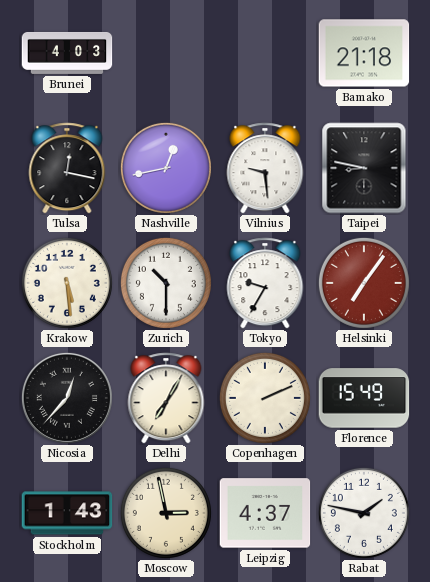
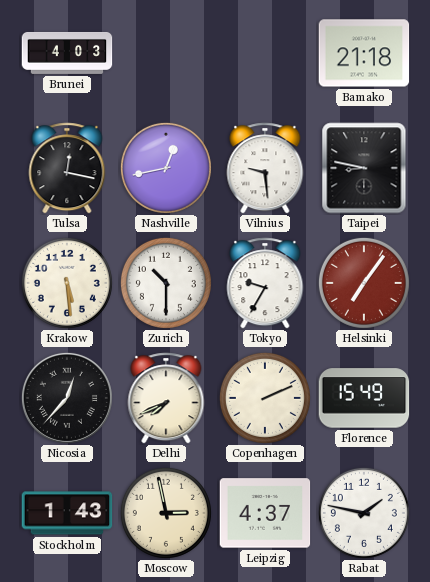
Delhi: 7:05 -> 7:41
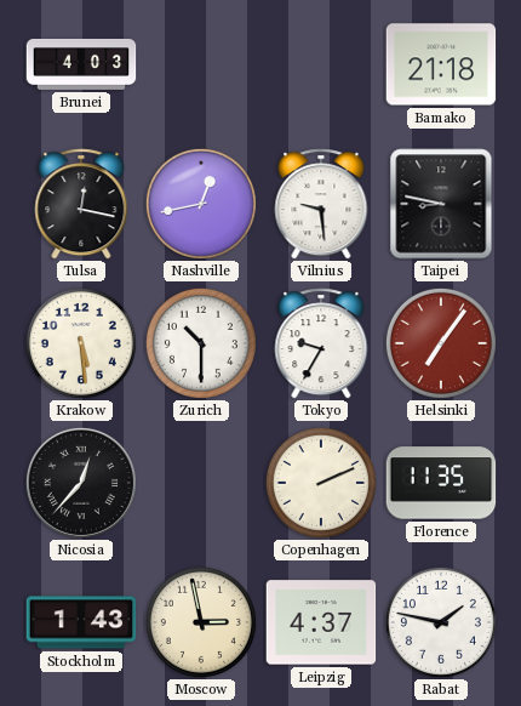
Delhi: 7:41 -> none
Florence: 15:49 -> 11:35
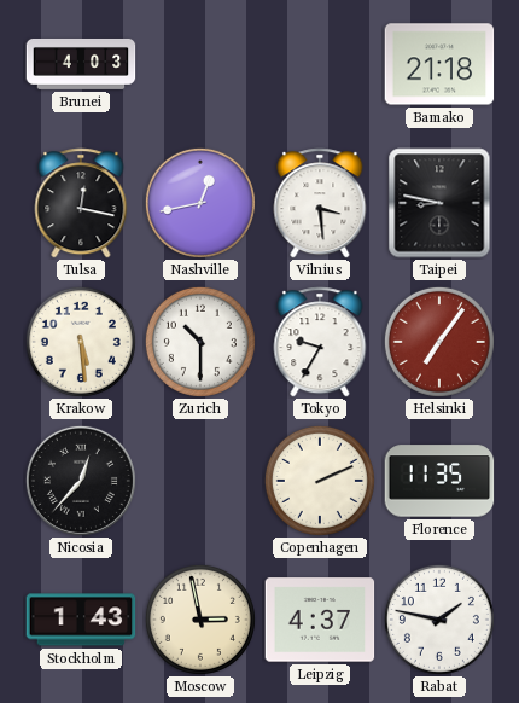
Vilnius: 9:29 -> 3:29
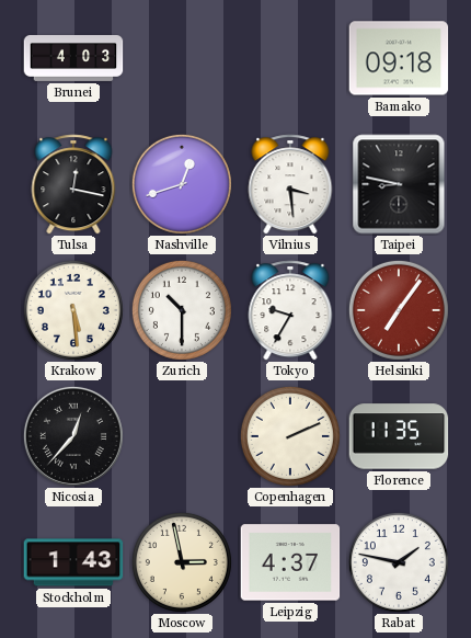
Bamako: 21:18 -> 09:18
Nashville: 12:43 -> 12:42
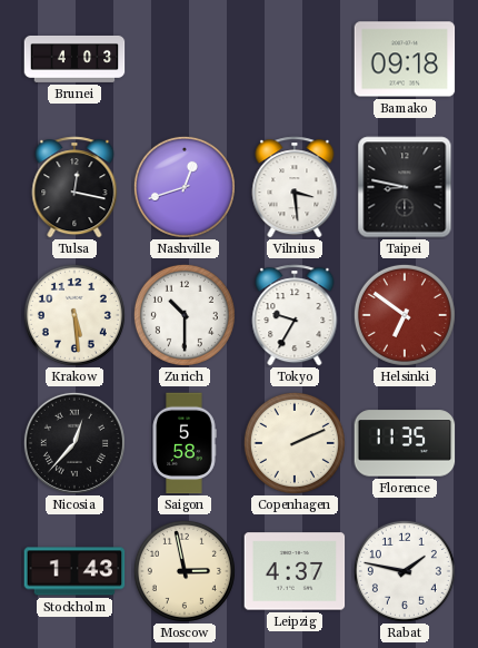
Helsinki: 7:06 -> 6:51
Saigon: none -> 5:58
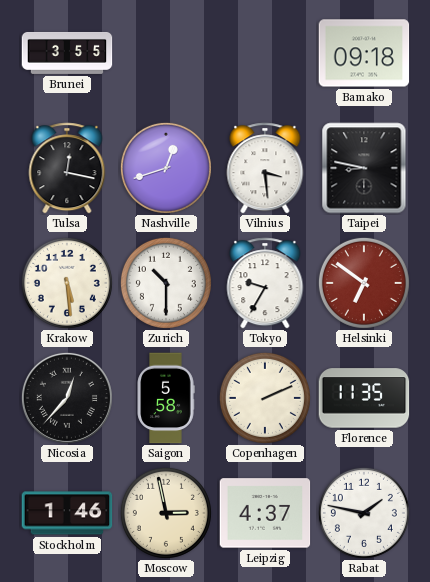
Brunei: 4:03 -> 3:55
Stockholm: 1:43 -> 1:46
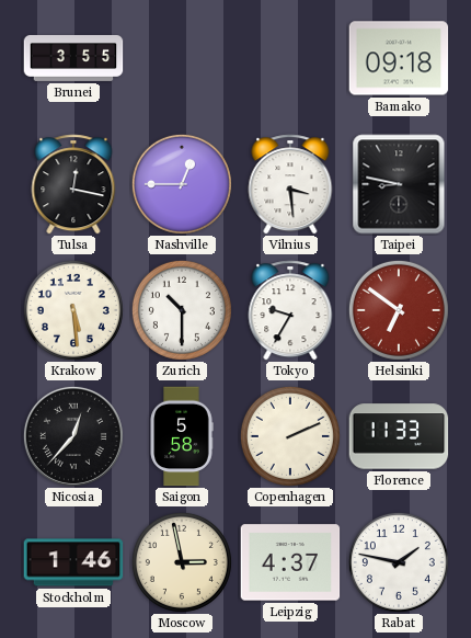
Nashville: 12:42 -> 12:45
Florence: 11:35 -> 11:33
